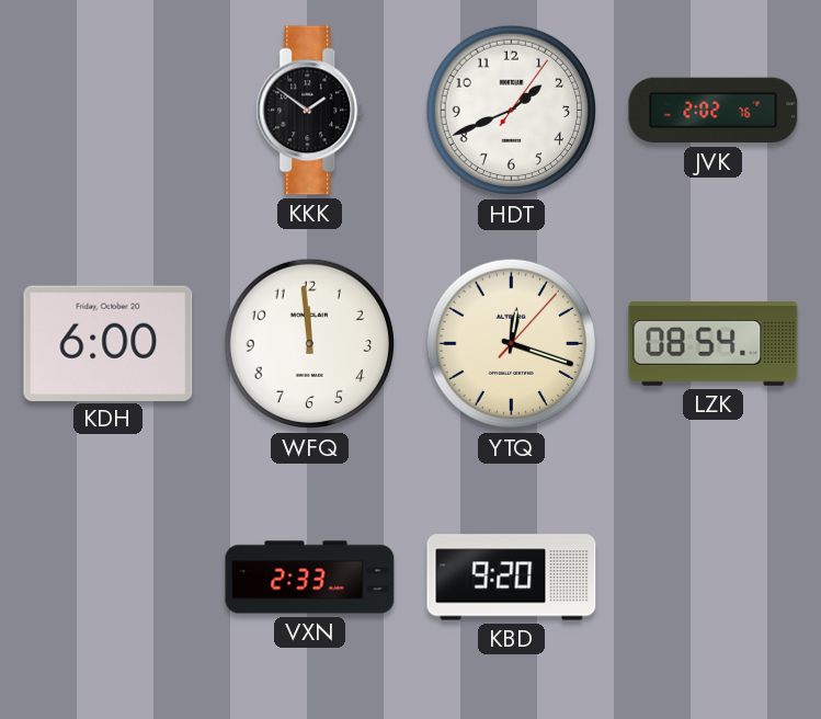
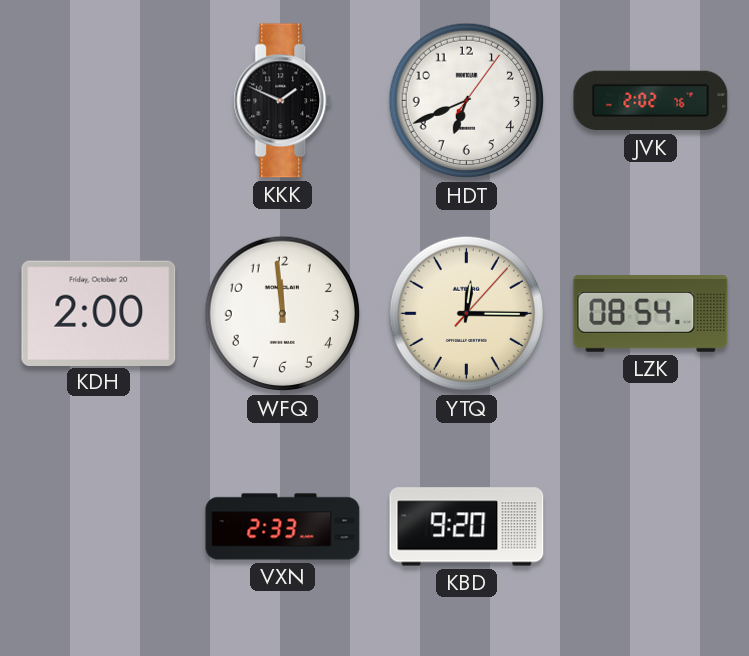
KKK: 1:51 -> 1:49
HDT: 1:41 -> 6:41
KDH: 6:00 -> 2:00
YTQ: 12:18 -> 12:15
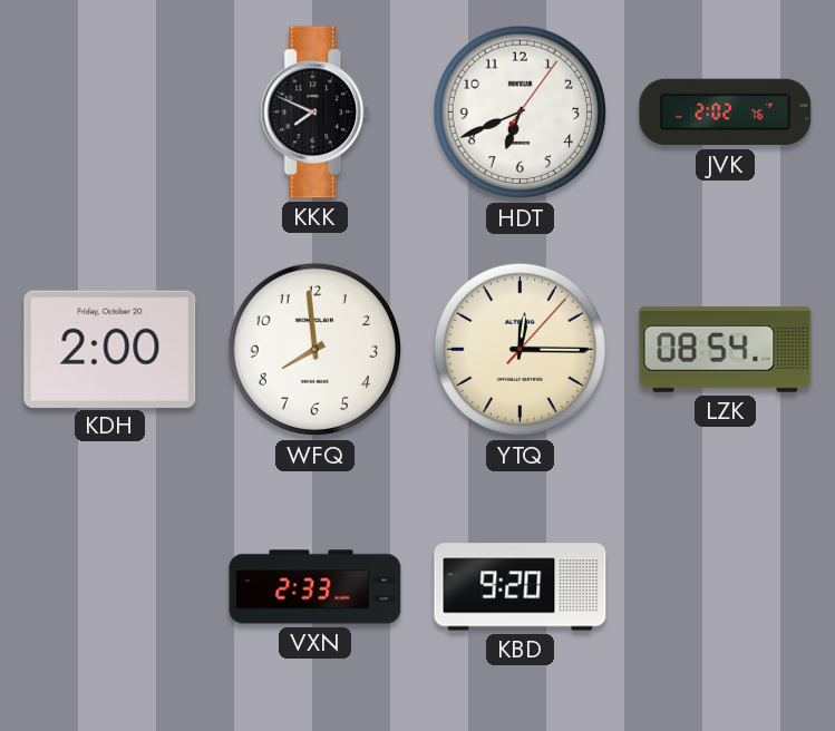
KKK: 1:49 -> 7:49
WFQ: 11:59 -> 7:59
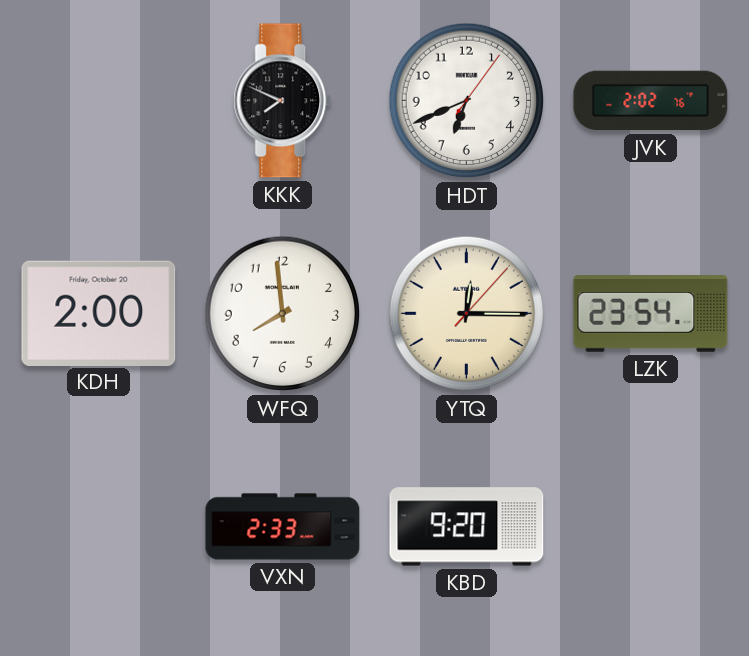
LZK: 08:54 -> 23:54
